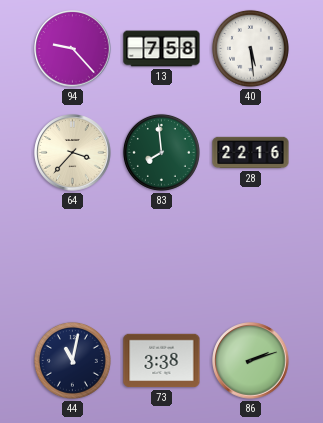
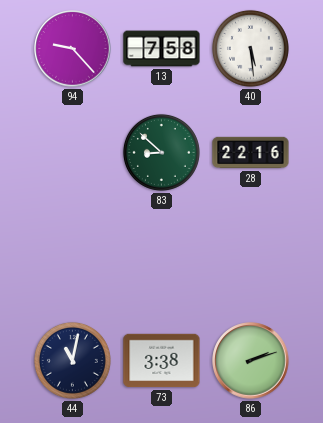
64: 3:37 -> none
83: 7:59 -> 8:52
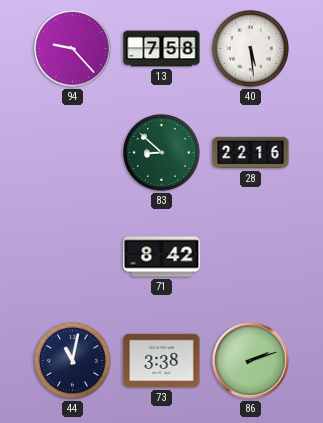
71: none -> 8:42
